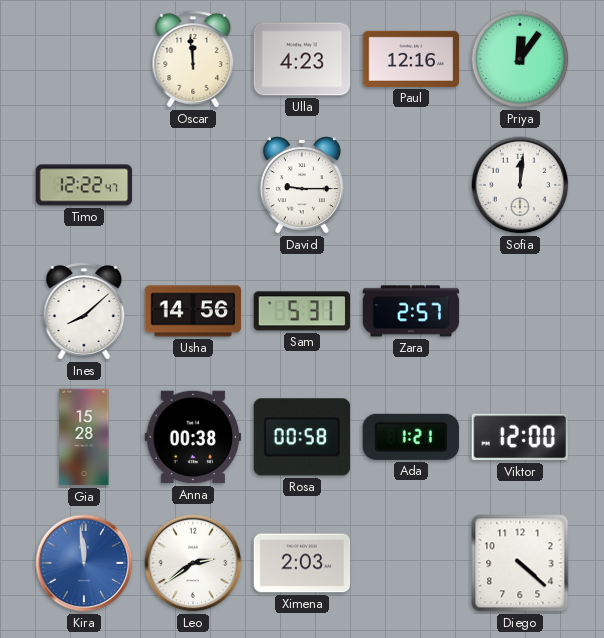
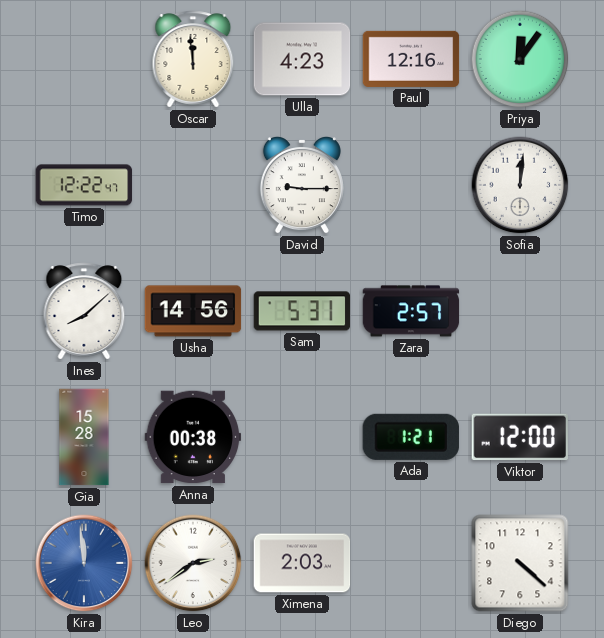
Rosa: 00:58 -> none
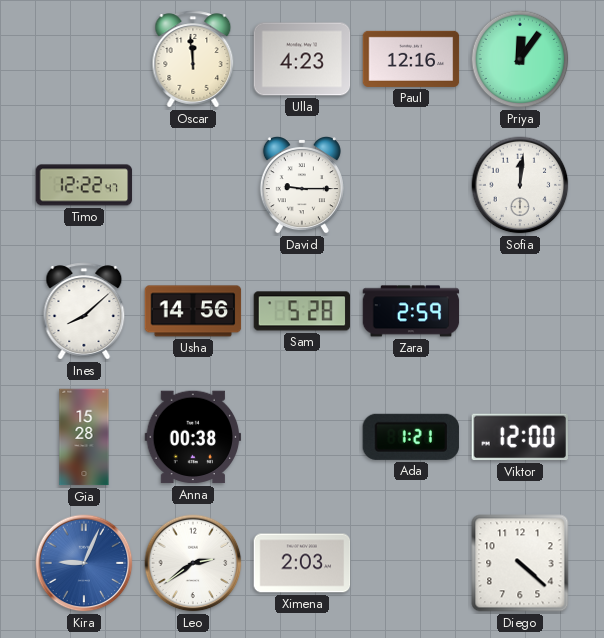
Sam: 5:31 -> 5:28
Zara: 2:57 -> 2:59
Kira: 11:59 -> 9:04
